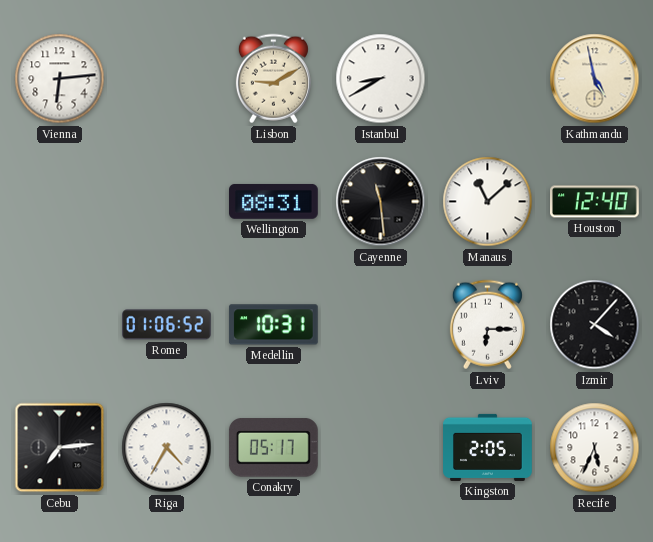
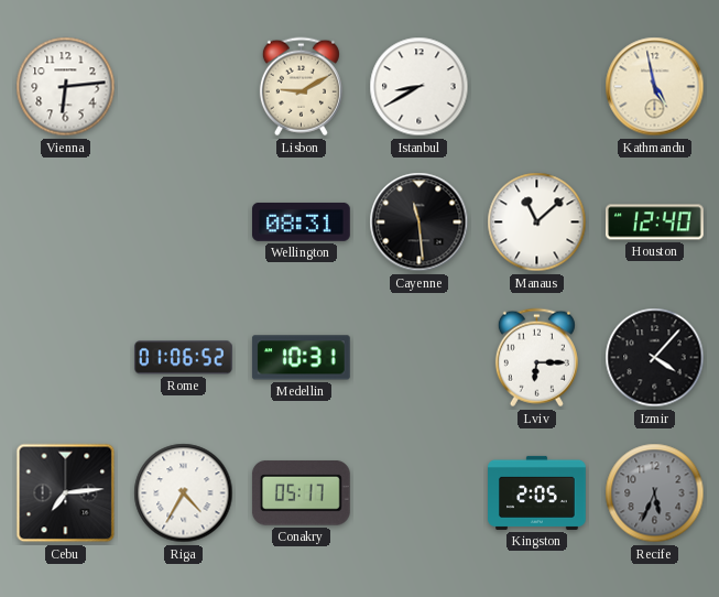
Recife dial: white -> grey
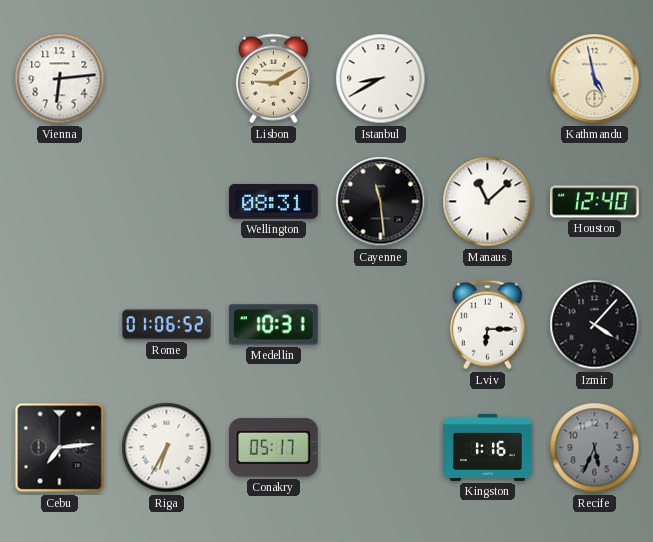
Riga: 4:35 -> 6:35
Kingston: 2:05 -> 1:16
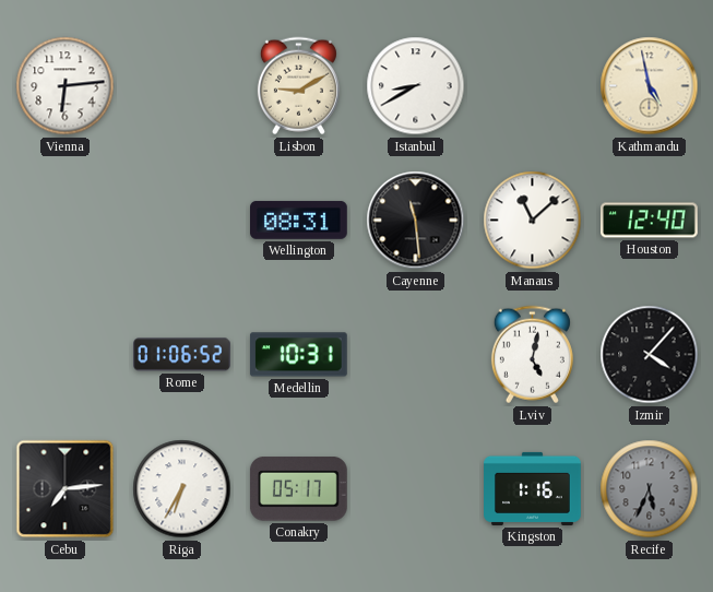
Lviv: 6:15 -> 5:02
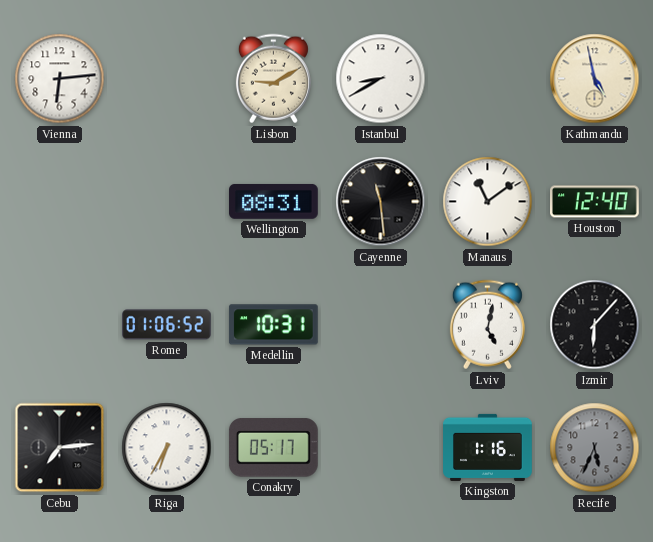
Manaus: 11:08 -> 11:09
Izmir: 4:07 -> 6:07
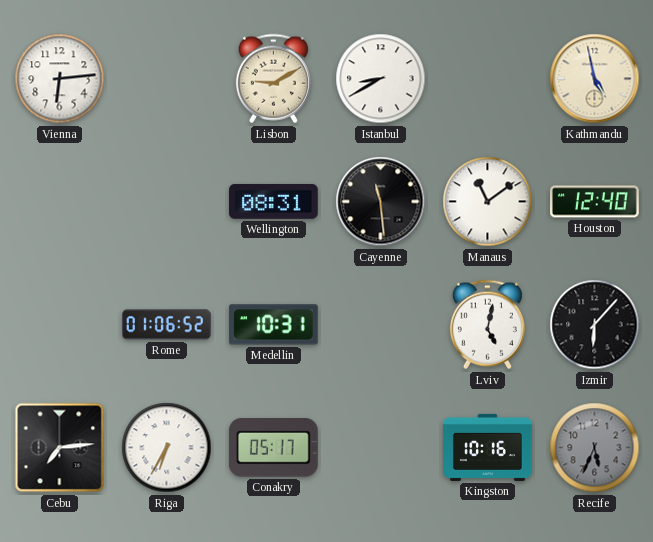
Kingston: 1:16 -> 10:16
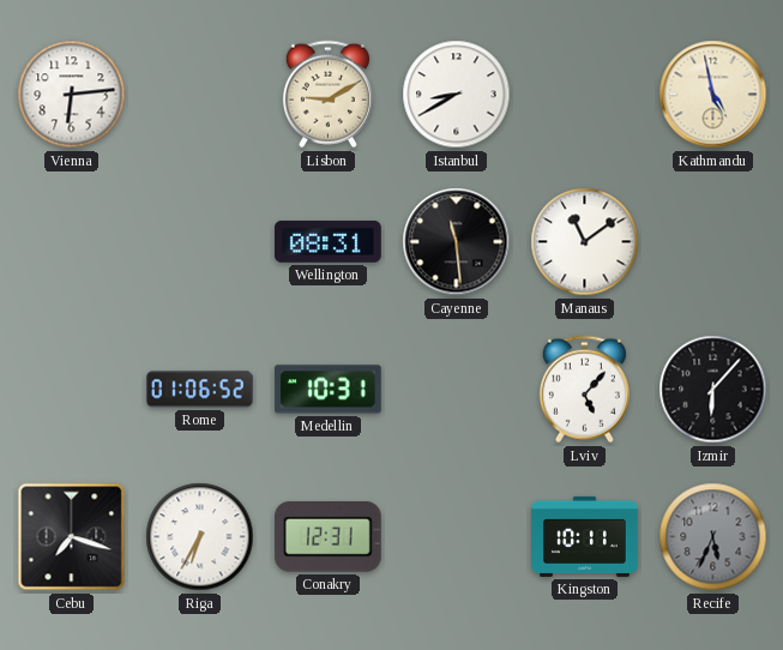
Houston: 12:40 -> none
Lviv: 5:02 -> 5:07
Cebu: 7:14 -> 7:18
Conakry: 05:17 -> 12:31
Kingston: 10:16 -> 10:11
